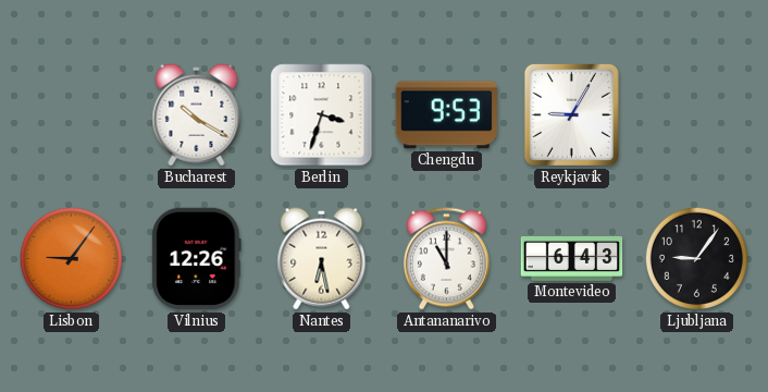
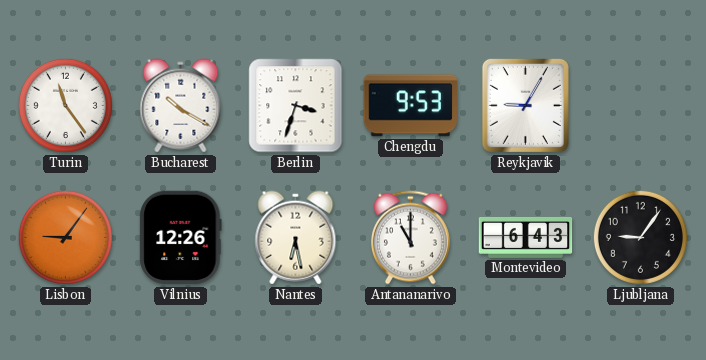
Turin: none -> 11:24
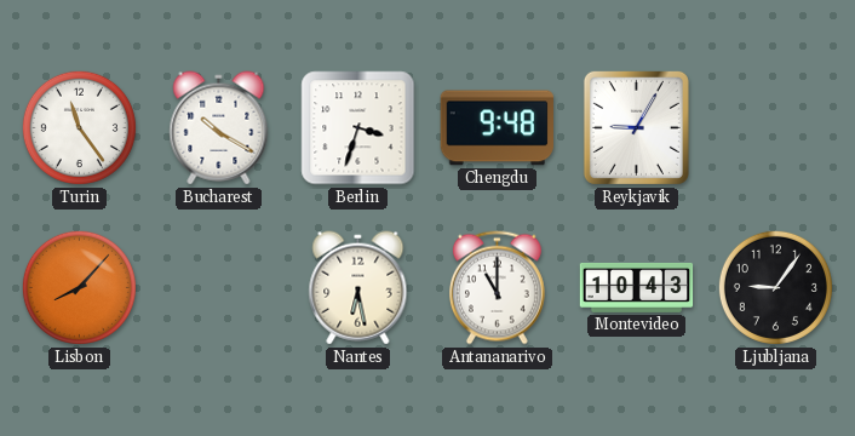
Chengdu: 9:53 -> 9:48
Lisbon: 9:06 -> 8:07
Vilnius: 12:26 -> none
Montevideo: 6:43 -> 10:43
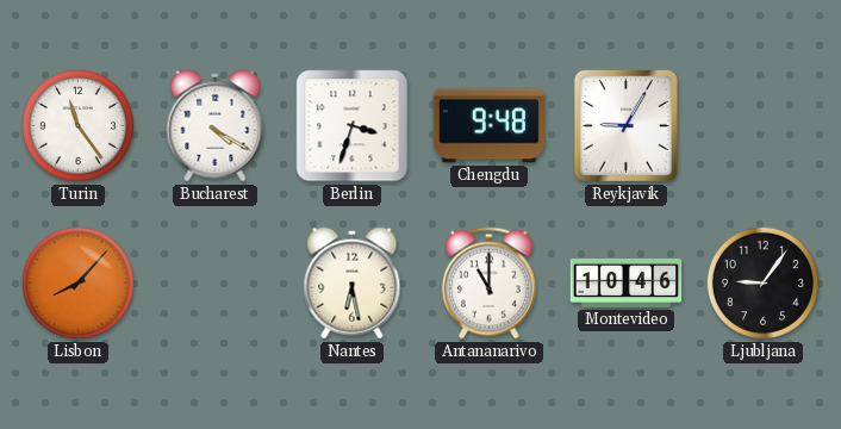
Bucharest: 10:20 -> 4:20
Montevideo: 10:43 -> 10:46
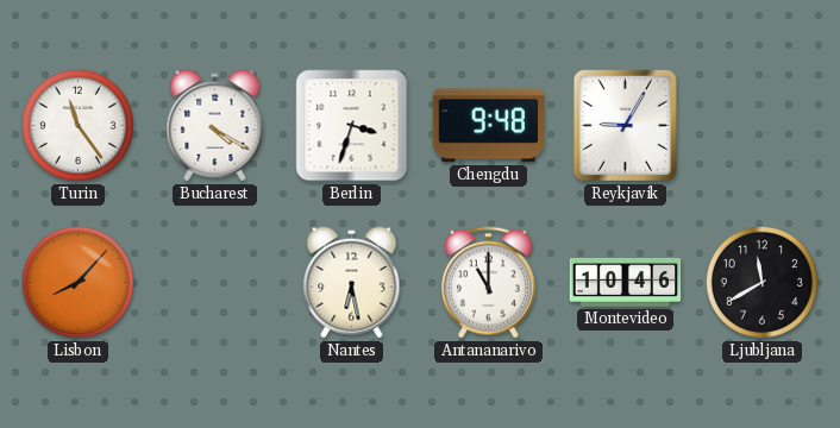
Ljubljana: 9:06 -> 11:40
